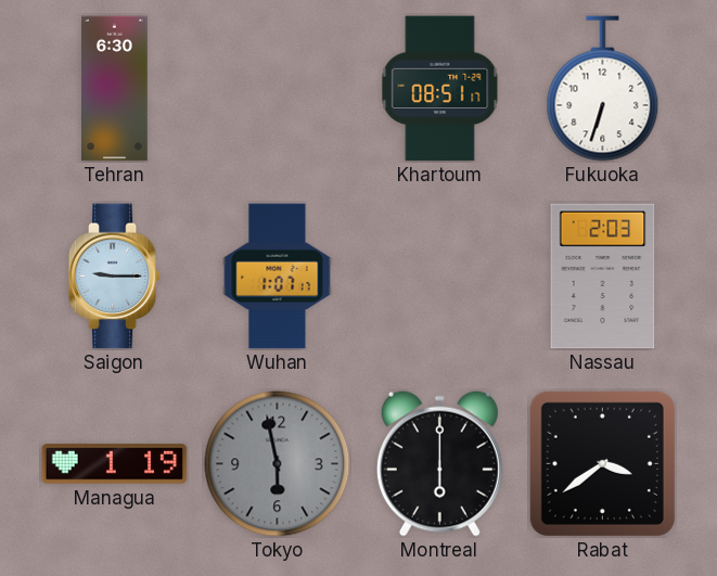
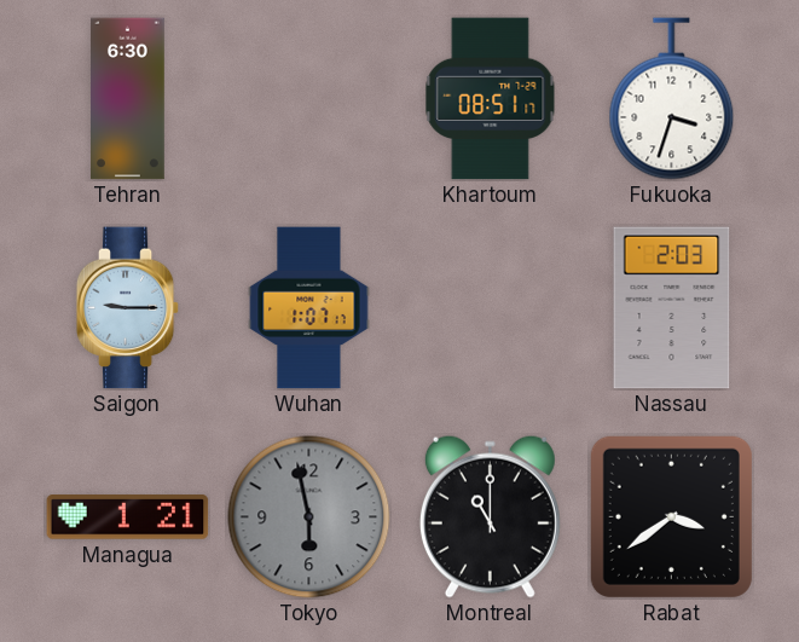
Fukuoka: 6:33 -> 3:33
Managua: 1:19 -> 1:21
Montreal: 6:00 -> 11:00
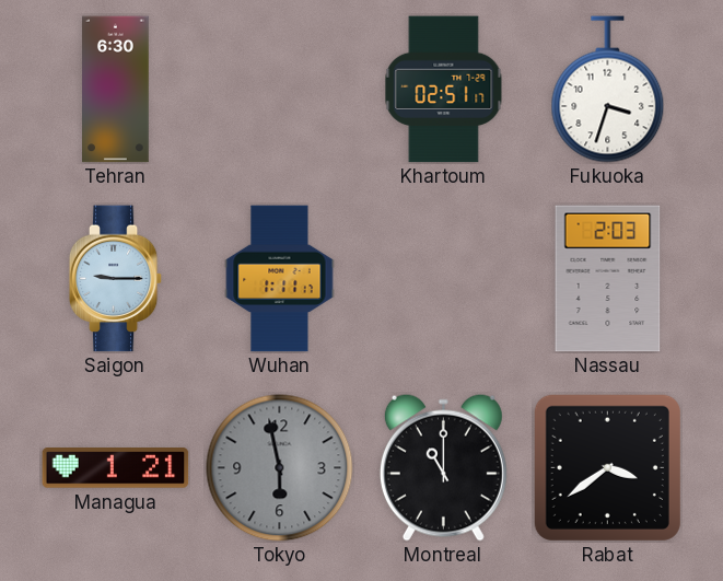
Khartoum: 08:51 -> 02:51
Wuhan: 1:07 -> 1:11
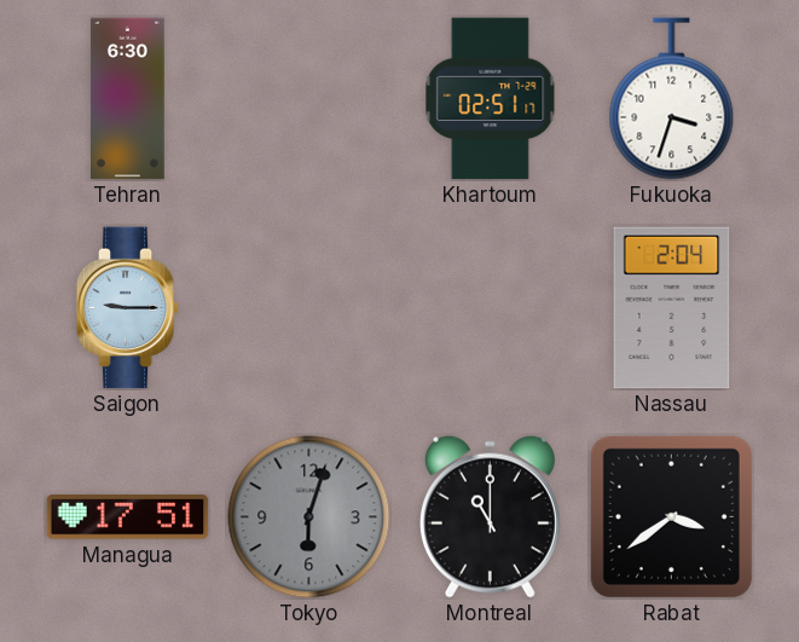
Wuhan: 1:11 -> none
Nassau: 2:03 -> 2:04
Managua: 1:21 -> 17:51
Tokyo: 5:58 -> 6:03
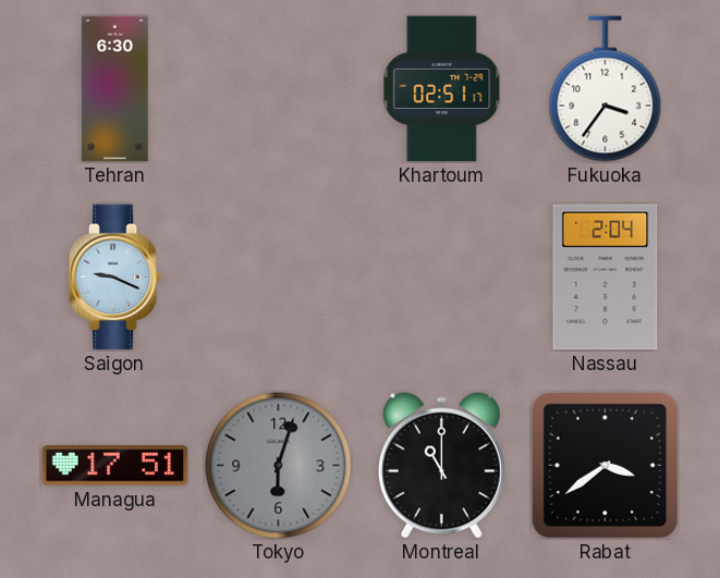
Fukuoka: 3:33 -> 3:36
Saigon: 9:15 -> 9:19
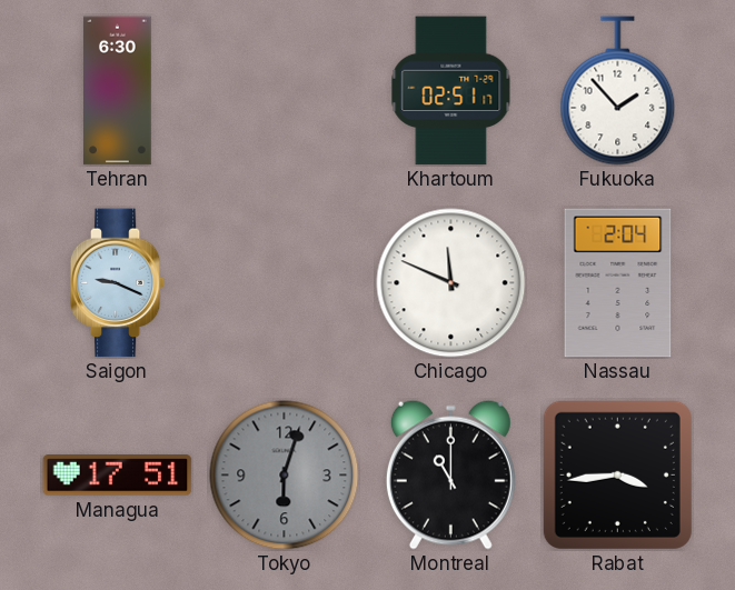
Fukuoka: 3:36 -> 1:53
Chicago: none -> 11:49
Rabat: 3:39 -> 3:44
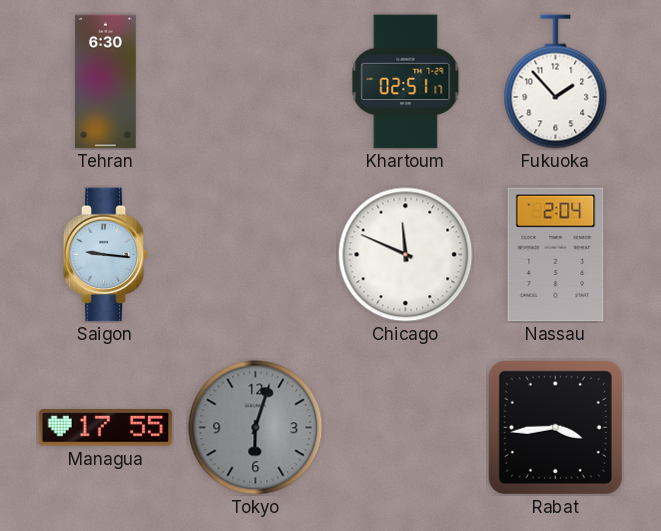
Saigon: 9:19 -> 9:16
Managua: 17:51 -> 17:55
Montreal: 11:00 -> none
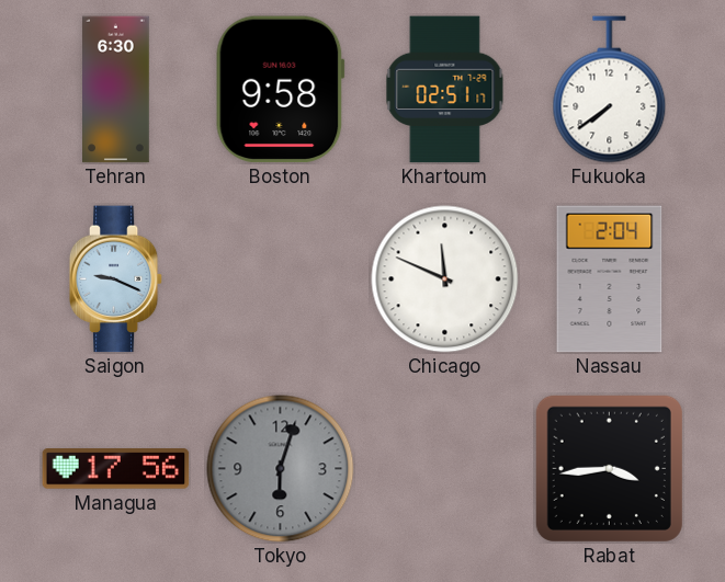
Boston: none -> 9:58
Fukuoka: 1:53 -> 7:39
Saigon: 9:16 -> 9:19
Managua: 17:55 -> 17:56
